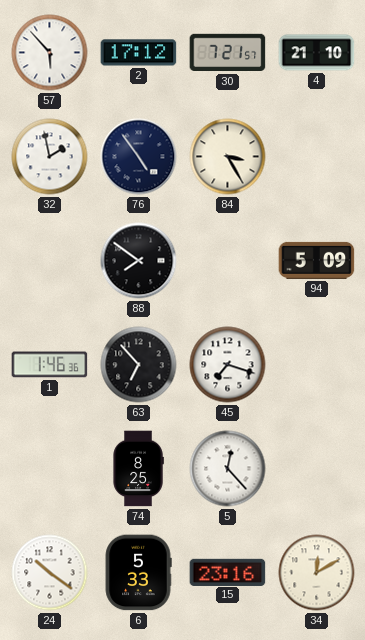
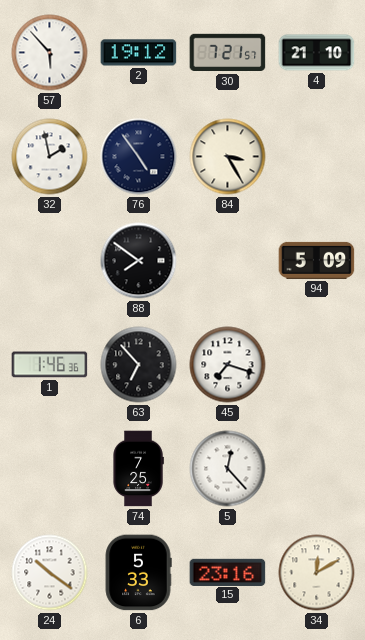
2: 17:12 -> 19:12
74: 8:25 -> 7:25
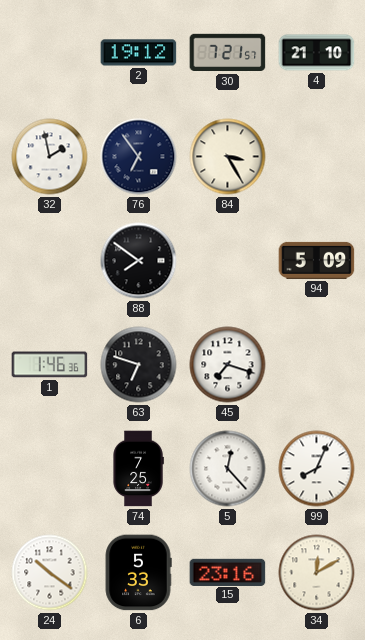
57: 5:53 -> none
76: 4:54 -> 6:54
63: 6:53 -> 6:48
99: none -> 8:04
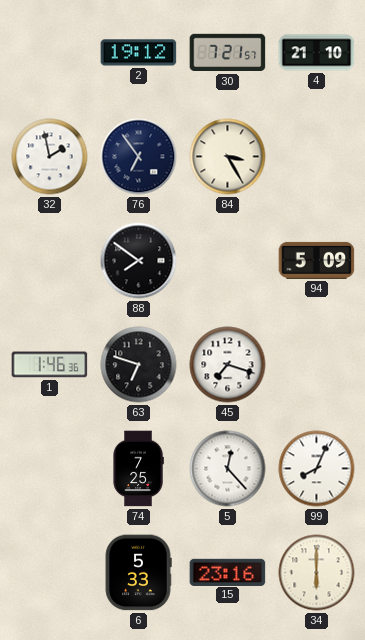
24: 10:21 -> none
34: 12:10 -> 6:00
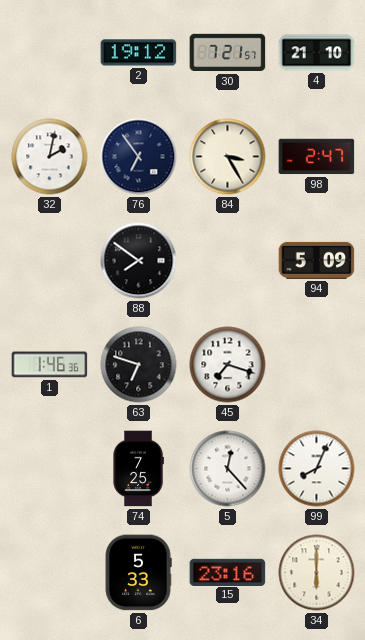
32: 1:58 -> 2:02
98: none -> 2:47
